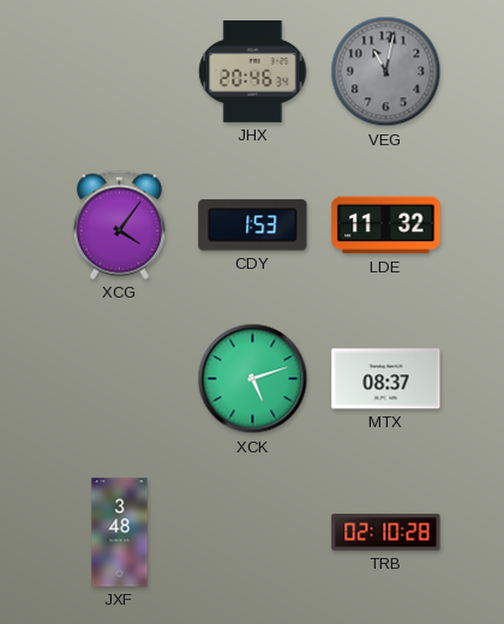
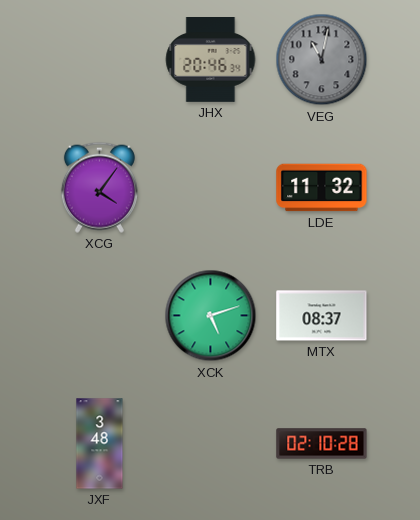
CDY: 1:53 -> none
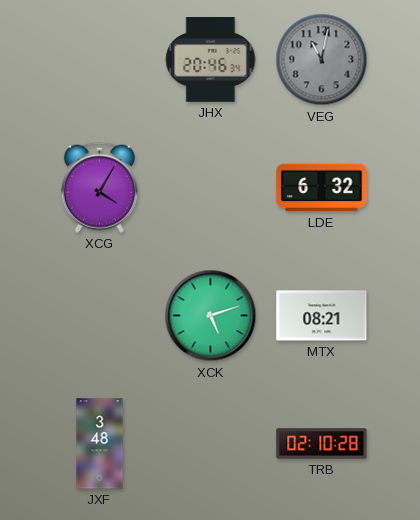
XCG: 4:06 -> 4:05
LDE: 11:32 -> 6:32
MTX: 08:37 -> 08:21
